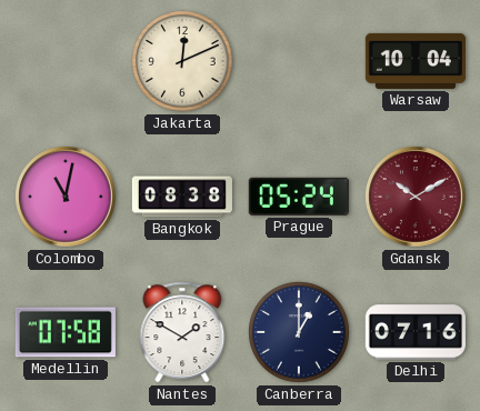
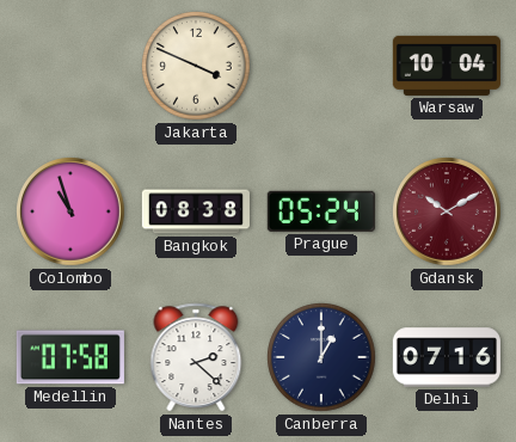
Jakarta: 12:11 -> 3:49
Colombo: 11:02 -> 10:57
Nantes: 1:50 -> 2:22
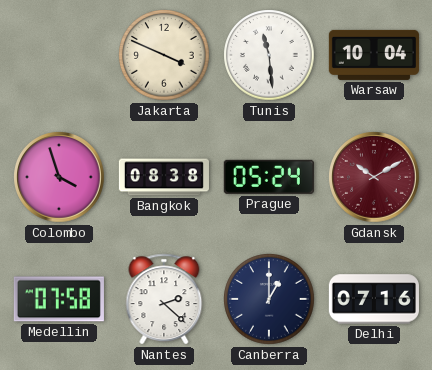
Tunis: none -> 11:29
Colombo: 10:57 -> 3:57
